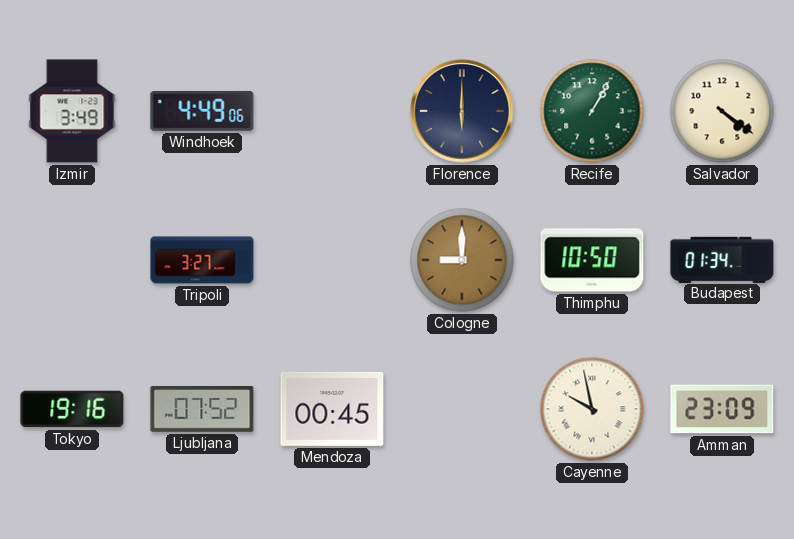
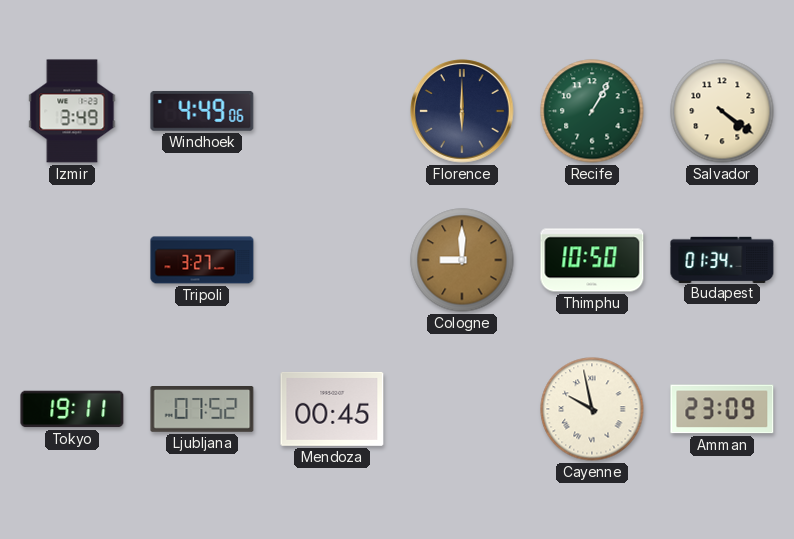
Tokyo: 19:16 -> 19:11
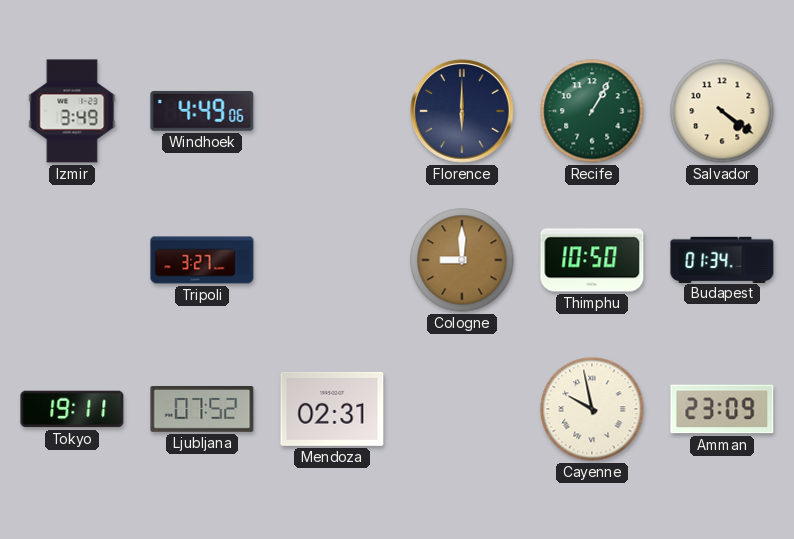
Mendoza: 00:45 -> 02:31
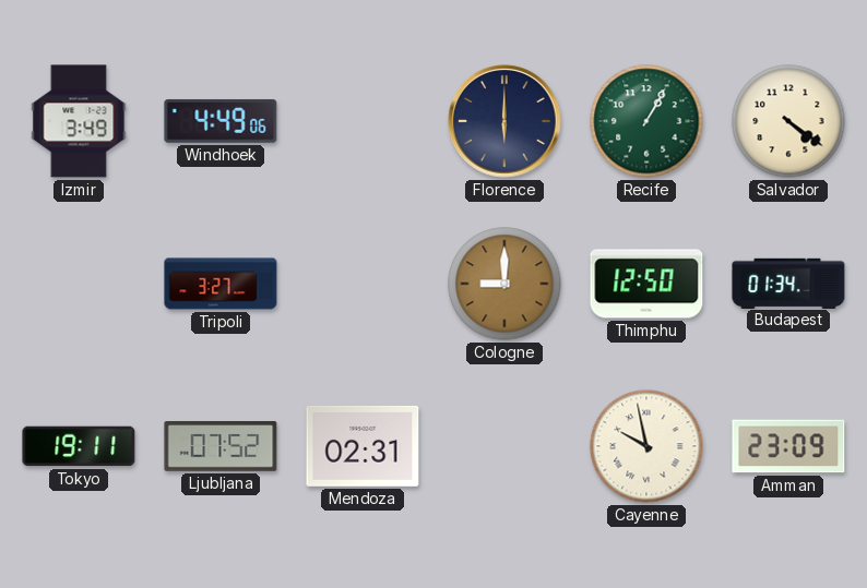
Thimphu: 10:50 -> 12:50
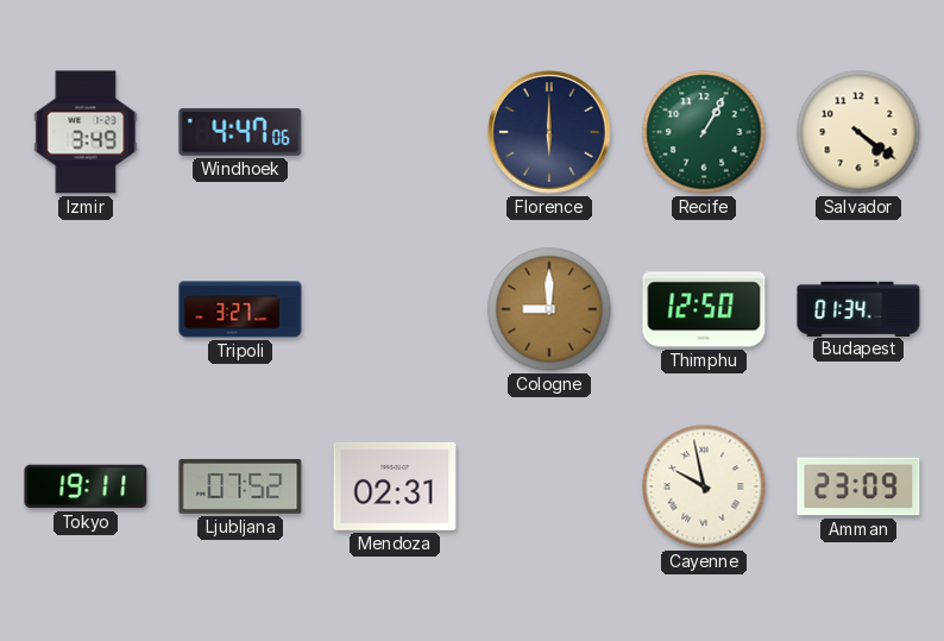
Windhoek: 4:49 -> 4:47
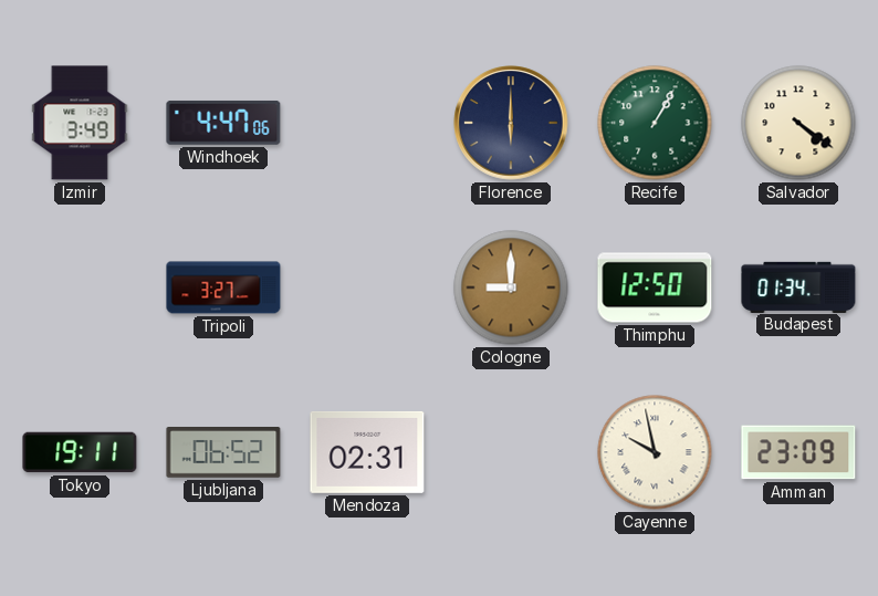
Ljubljana: 07:52 -> 06:52
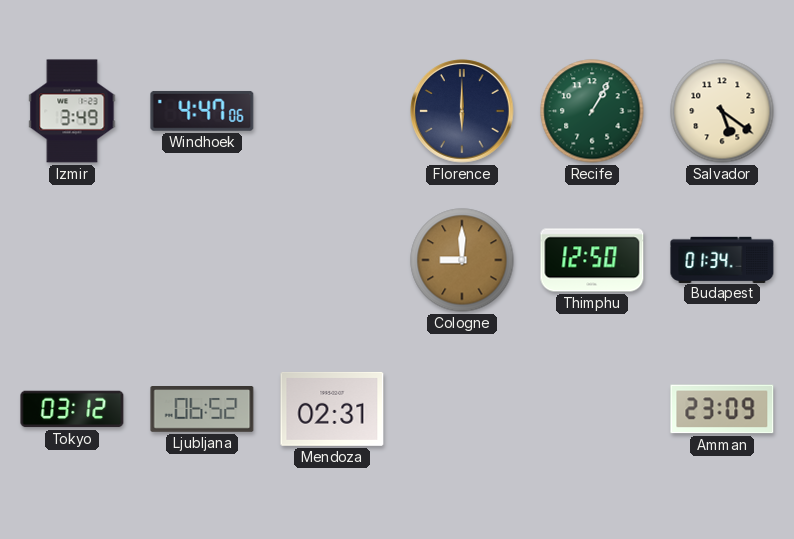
Salvador: 4:21 -> 5:21
Tripoli: 3:27 -> none
Tokyo: 19:11 -> 03:12
Cayenne: 9:58 -> none
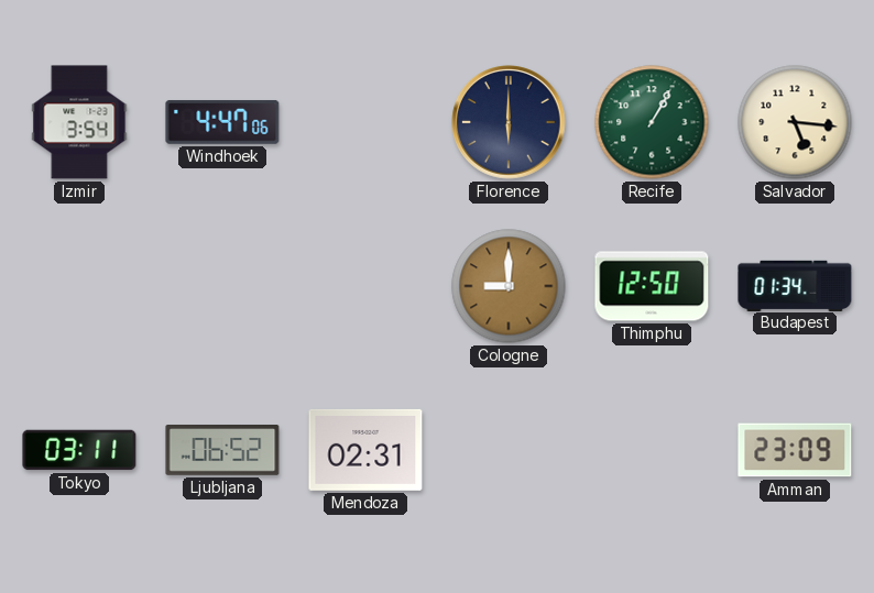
Izmir: 3:49 -> 3:54
Salvador: 5:21 -> 5:16
Tokyo: 03:12 -> 03:11
